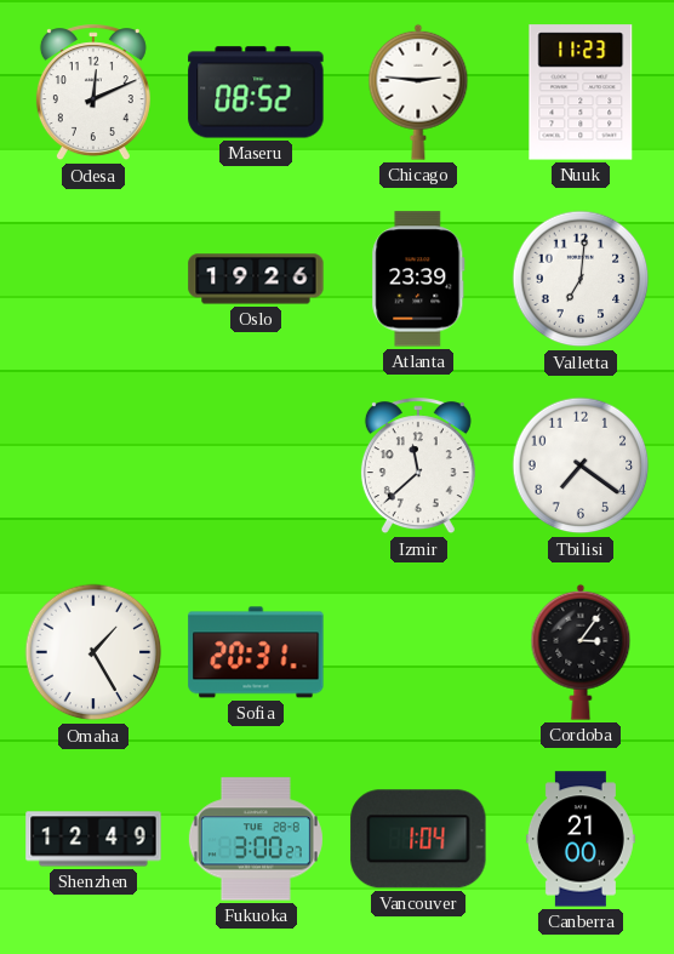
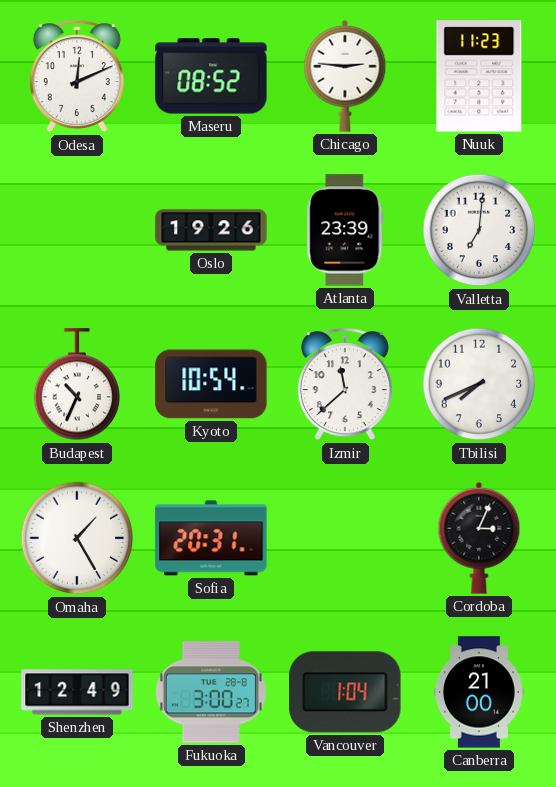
Budapest: none -> 10:34
Kyoto: none -> 10:54
Tbilisi: 7:21 -> 7:41
Cordoba: 3:06 -> 3:04
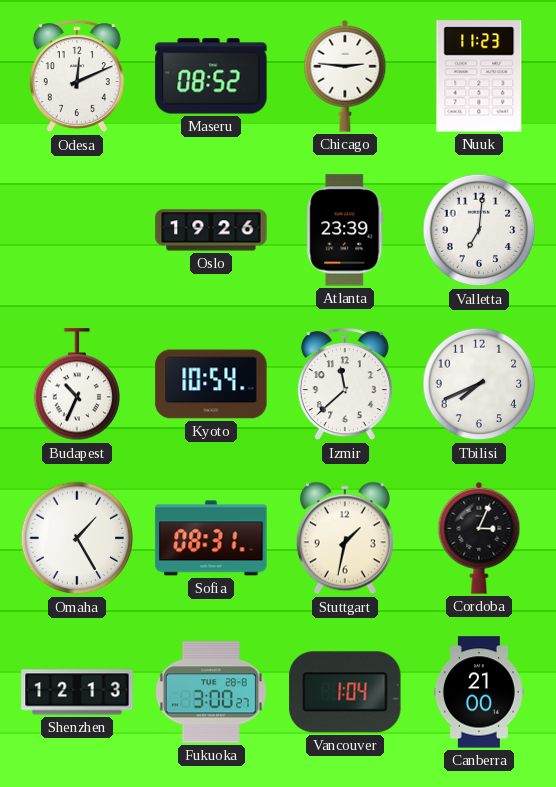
Sofia: 20:31 -> 08:31
Stuttgart: none -> 1:32
Shenzhen: 12:49 -> 12:13
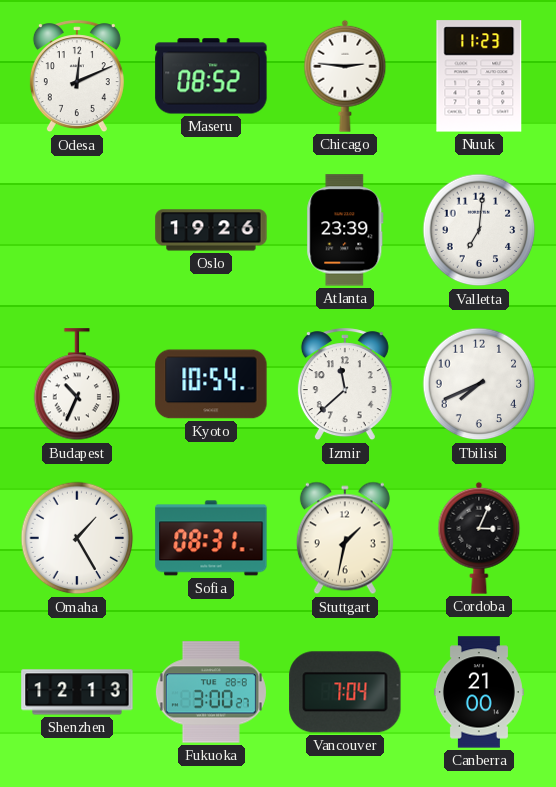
Vancouver: 1:04 -> 7:04
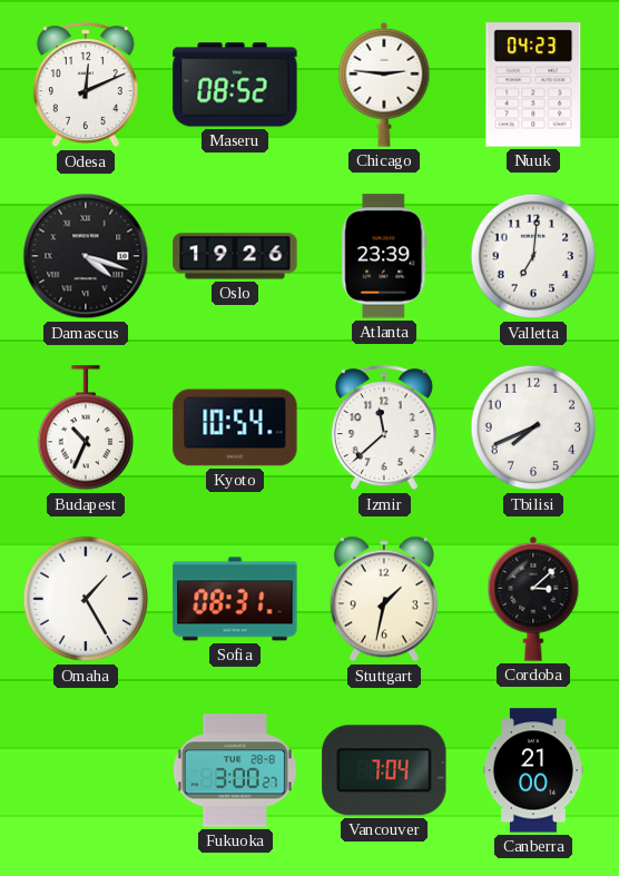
Nuuk: 11:23 -> 04:23
Damascus: none -> 4:18
Cordoba: 3:04 -> 3:08
Shenzhen: 12:13 -> none
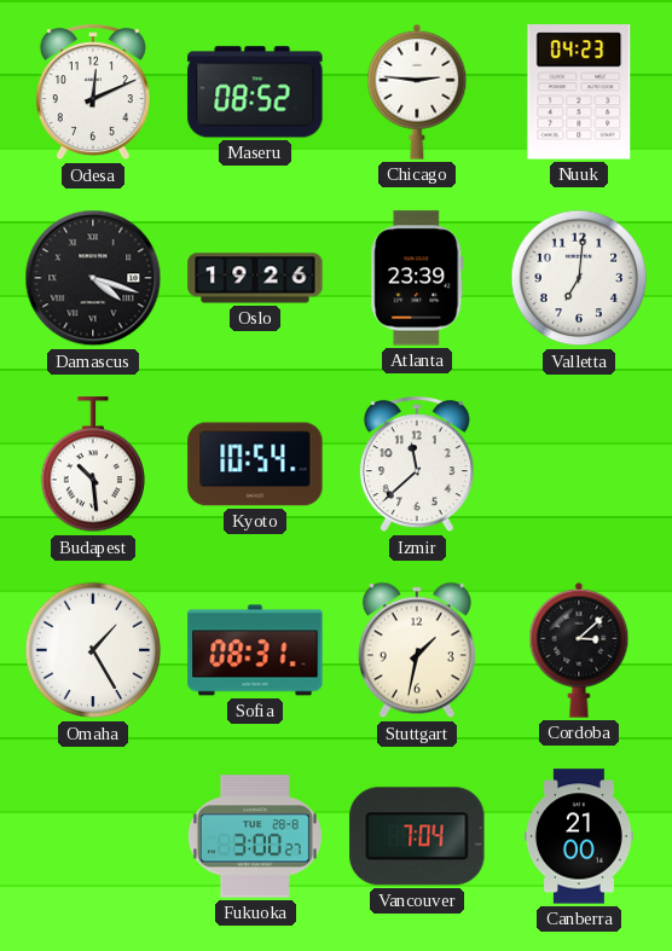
Budapest: 10:34 -> 10:29
Tbilisi: 7:41 -> none
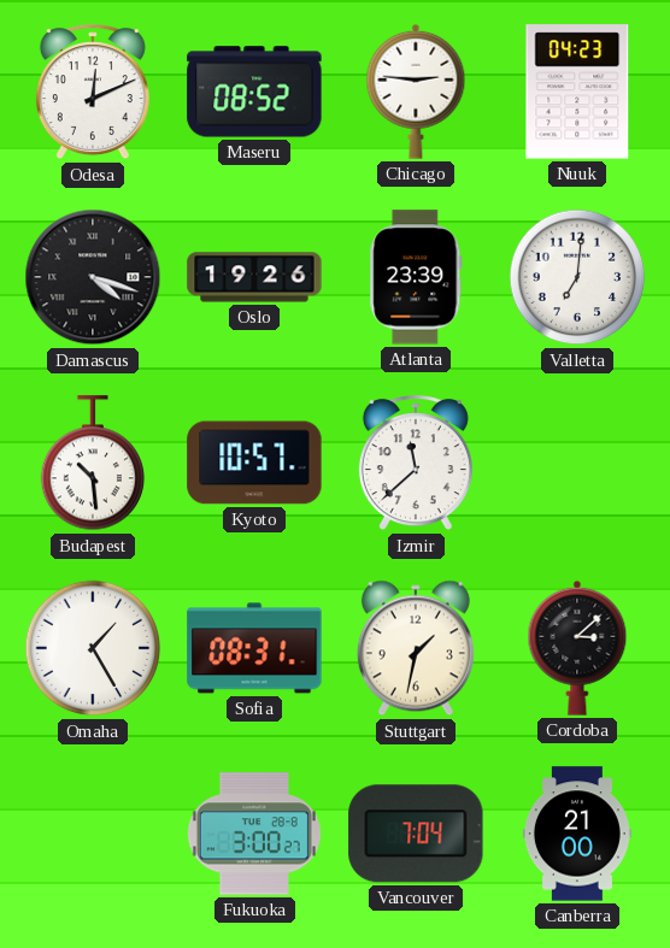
Kyoto: 10:54 -> 10:57
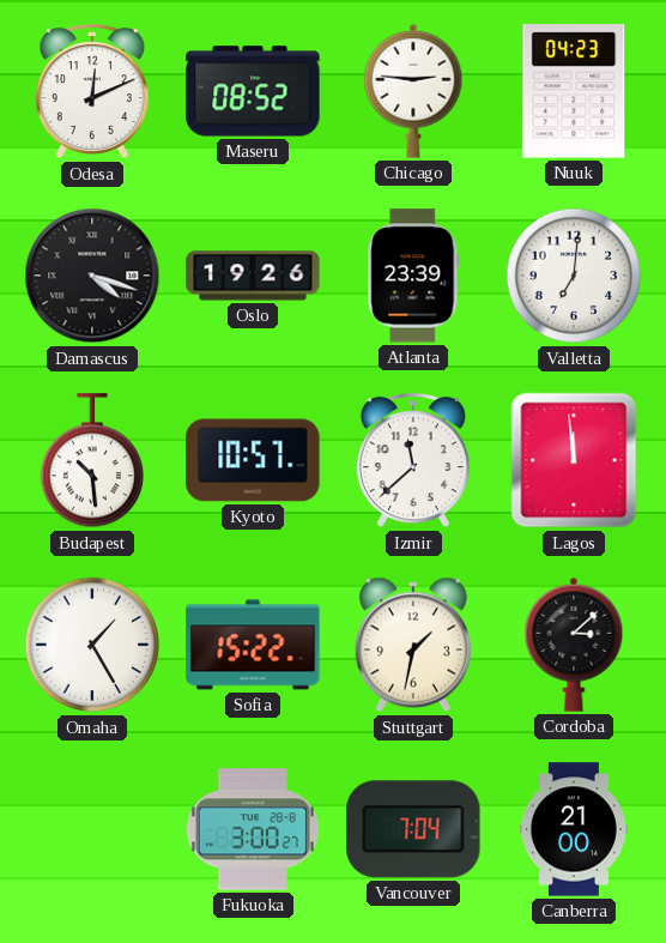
Lagos: none -> 11:59
Sofia: 08:31 -> 15:22
